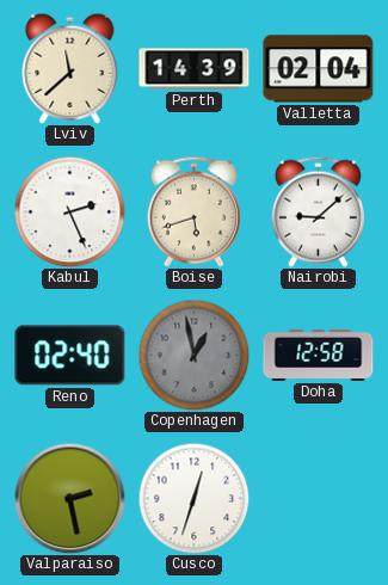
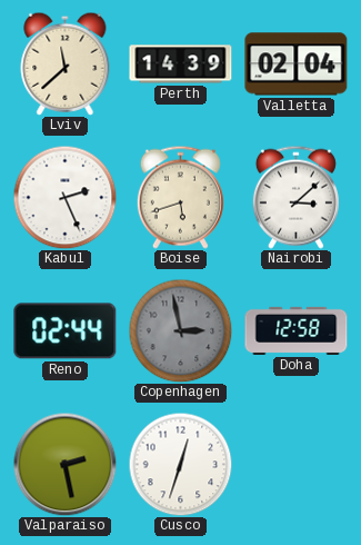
Nairobi: 9:08 -> 3:08
Reno: 02:40 -> 02:44
Copenhagen: 12:58 -> 2:58
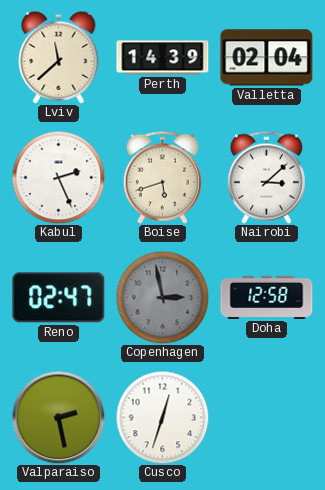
Reno: 02:44 -> 02:47
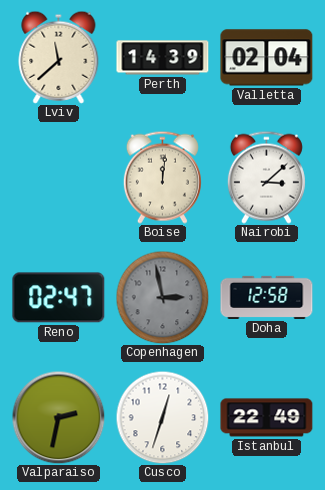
Kabul: 2:26 -> none
Boise: 5:42 -> 12:01
Valparaiso: 2:28 -> 2:32
Istanbul: none -> 22:49
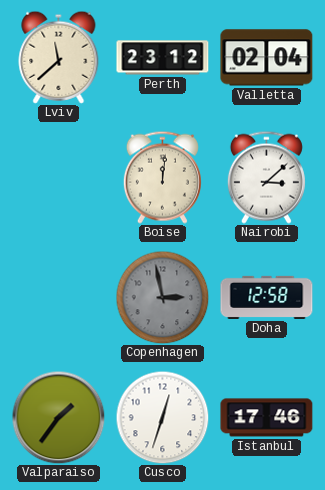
Perth: 14:39 -> 23:12
Reno: 02:47 -> none
Valparaiso: 2:32 -> 1:36
Istanbul: 22:49 -> 17:46
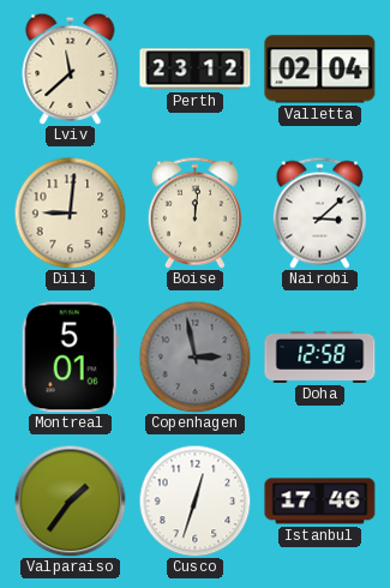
Dili: none -> 9:01
Montreal: none -> 5:01
